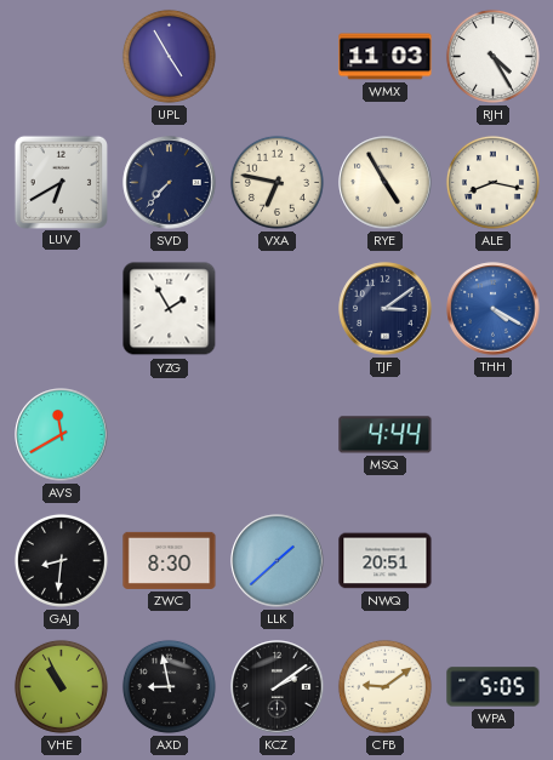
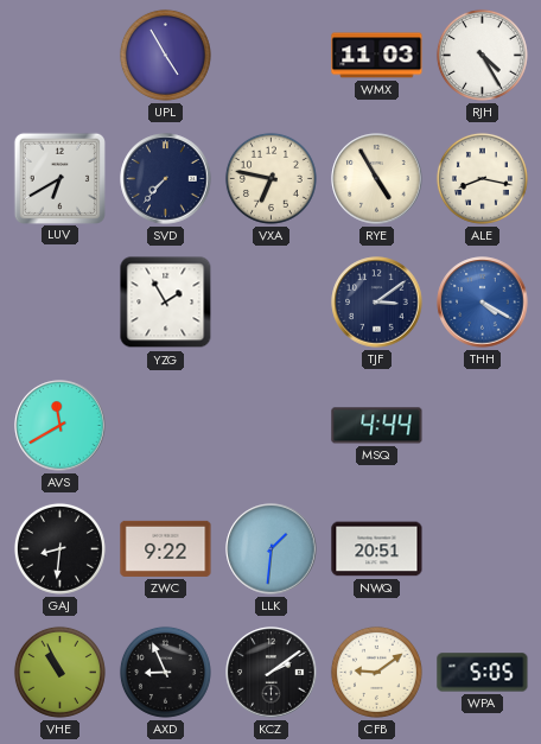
ZWC: 8:30 -> 9:22
LLK: 1:38 -> 1:31
AXD: 8:58 -> 8:56
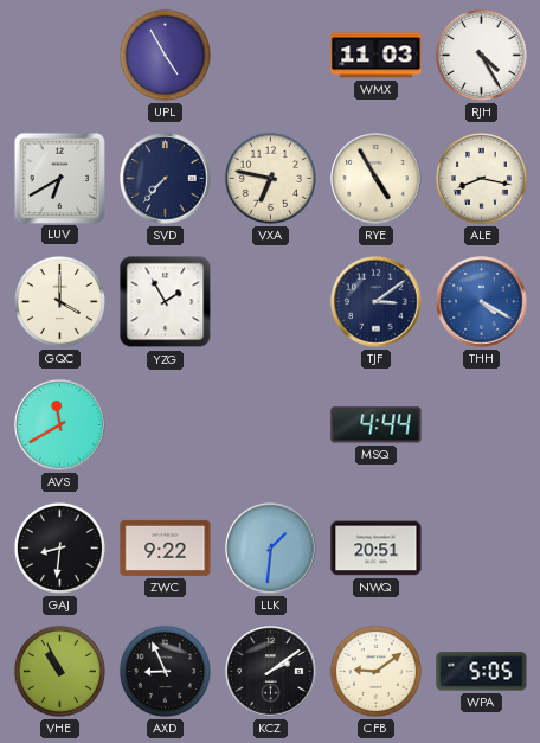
GQC: none -> 4:00
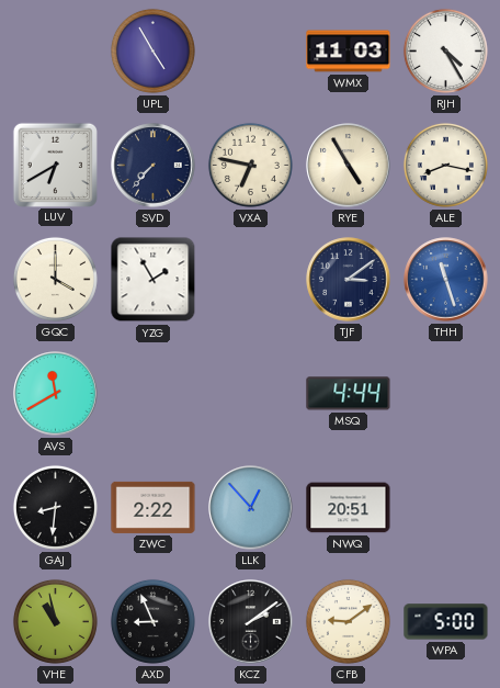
THH: 4:20 -> 11:27
ZWC: 9:22 -> 2:22
LLK: 1:31 -> 12:53
VHE: 10:56 -> 10:58
WPA: 5:05 -> 5:00
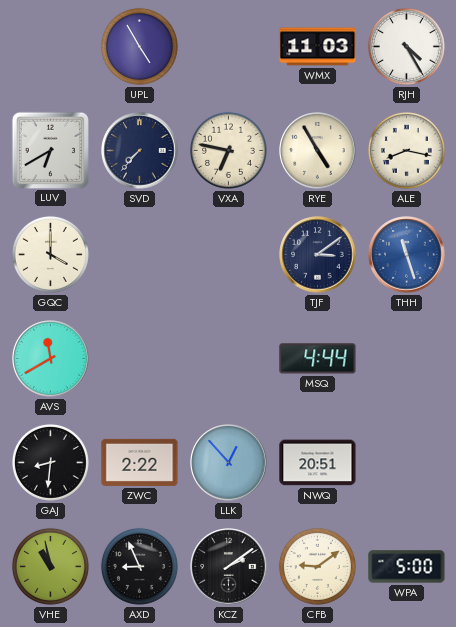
YZG: 1:55 -> none
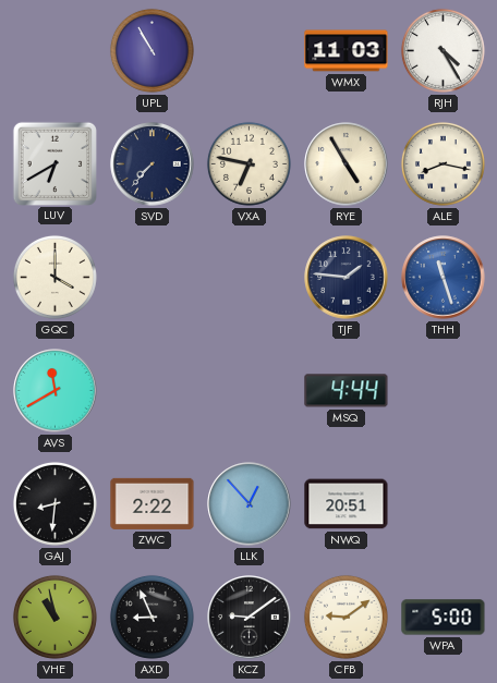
UPL: 4:55 -> 10:55
TJF: 3:09 -> 1:46
KCZ: 2:09 -> 9:09
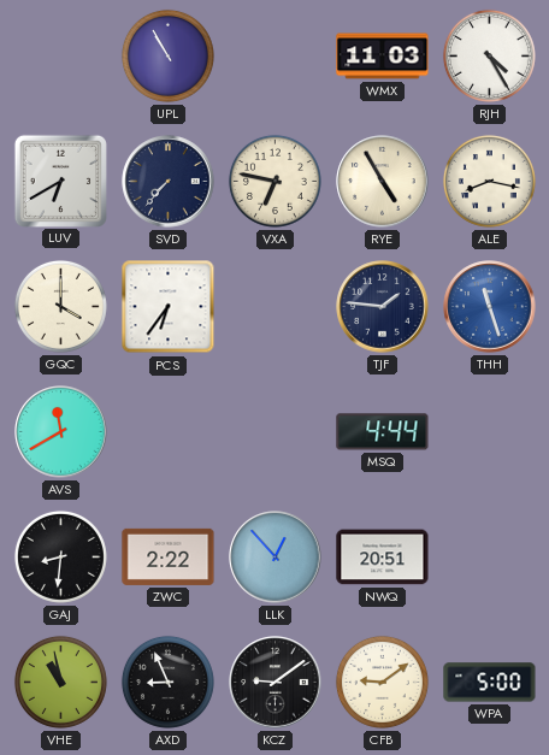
PCS: none -> 6:36
